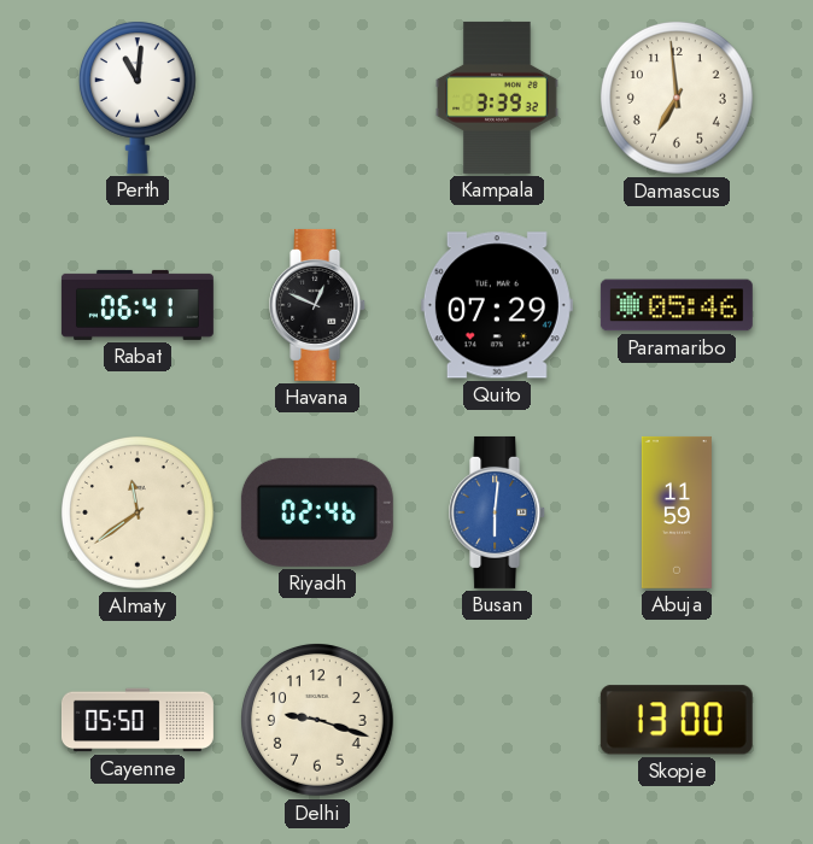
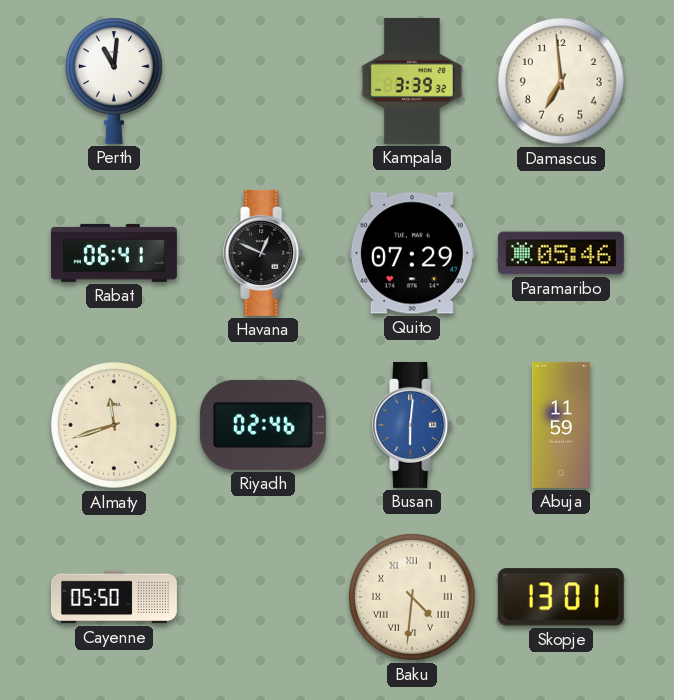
Almaty: 11:39 -> 11:42
Delhi: 9:18 -> none
Baku: none -> 4:31
Skopje: 13:00 -> 13:01
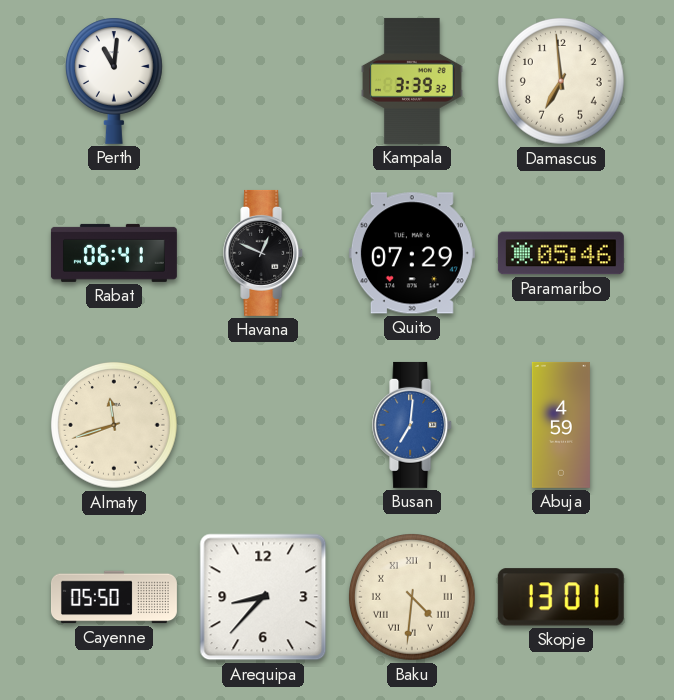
Riyadh: 02:46 -> none
Busan: 6:01 -> 7:01
Abuja: 11:59 -> 4:59
Arequipa: none -> 8:37
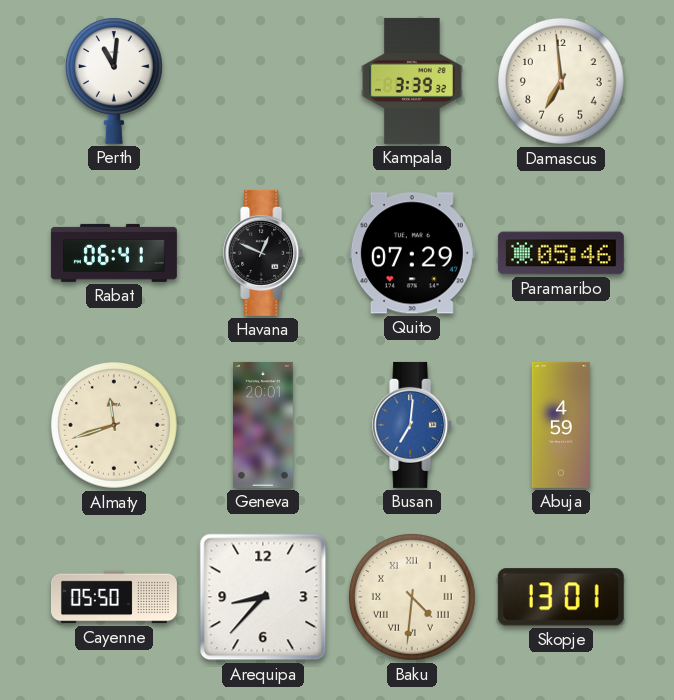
Geneva: none -> 20:01
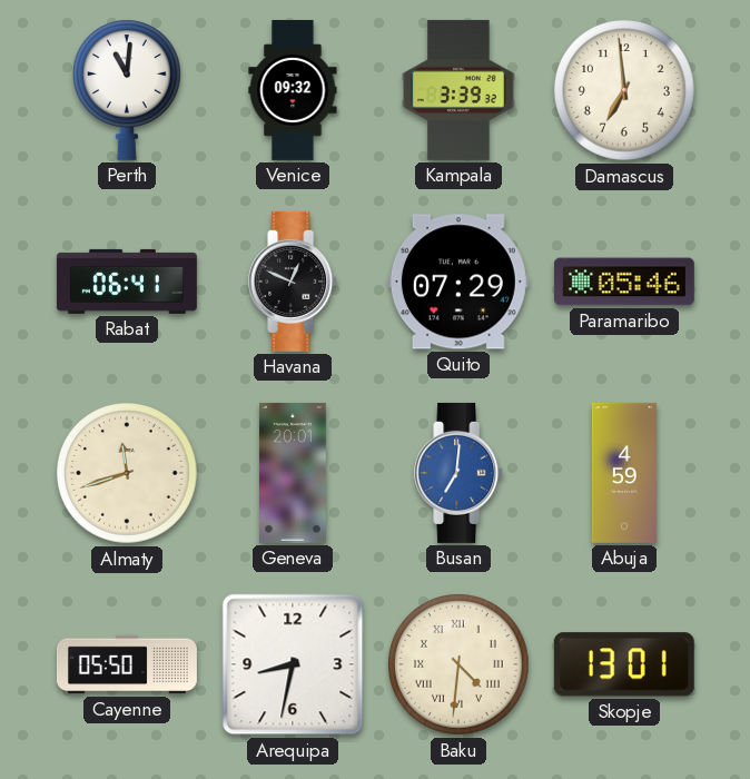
Venice: none -> 09:32
Arequipa: 8:37 -> 8:32
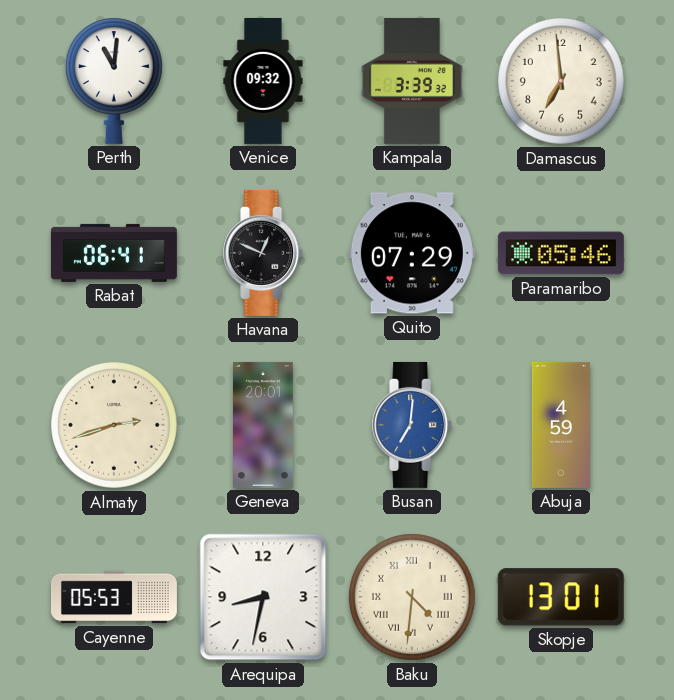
Almaty: 11:42 -> 2:42
Cayenne: 05:50 -> 05:53
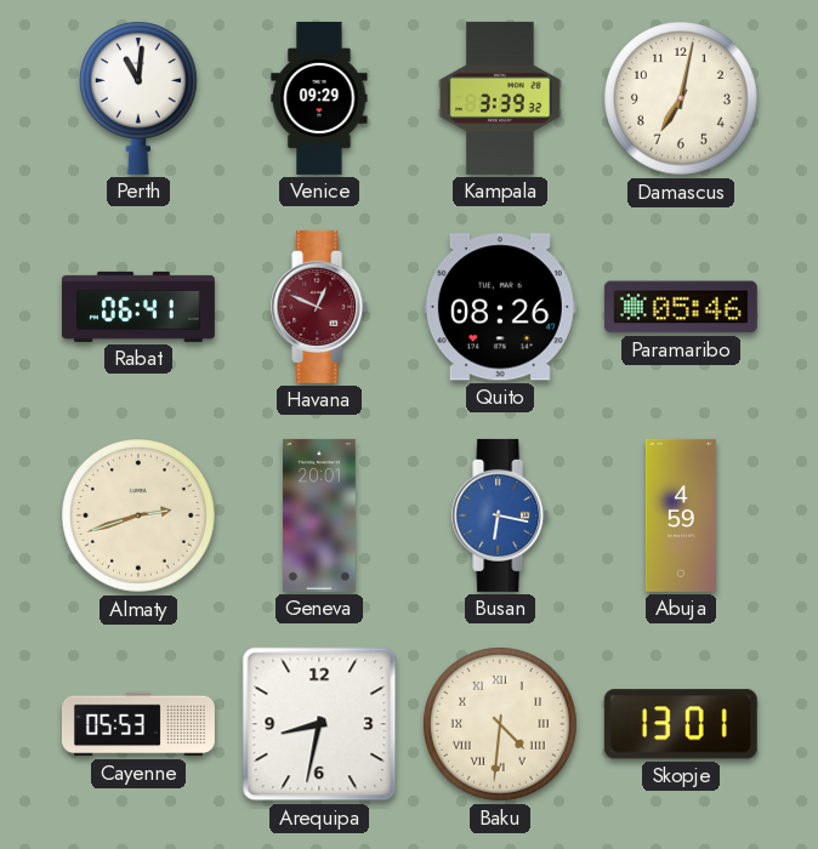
Venice: 09:32 -> 09:29
Damascus: 6:59 -> 7:02
Havana dial: black -> burgundy
Quito: 07:29 -> 08:26
Busan: 7:01 -> 6:17
